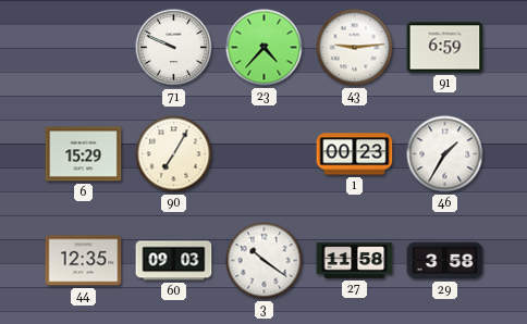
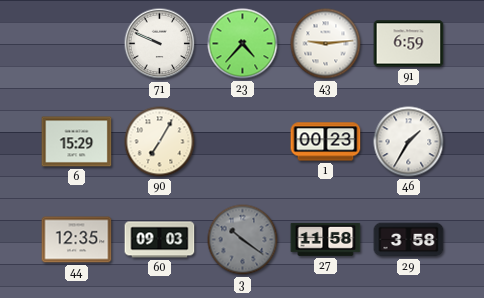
3 dial: white -> grey
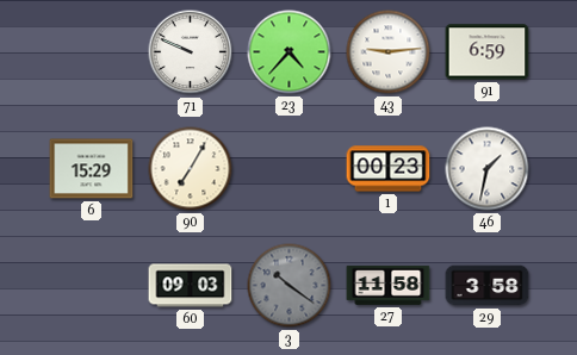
46: 1:35 -> 1:32
44: 12:35 -> none
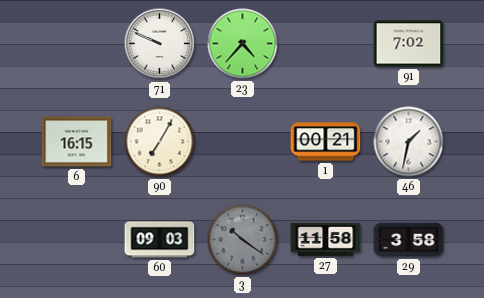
43: 9:14 -> none
91: 6:59 -> 7:02
6: 15:29 -> 16:15
1: 00:23 -> 00:21
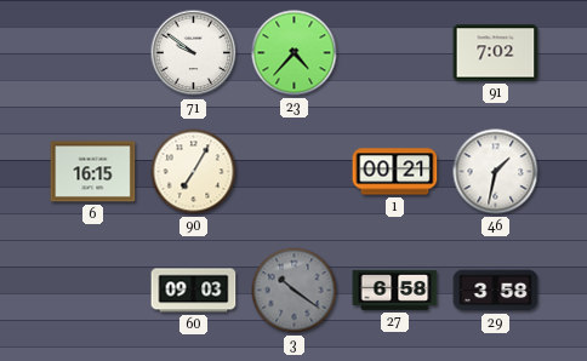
71: 9:49 -> 9:51
27: 11:58 -> 6:58
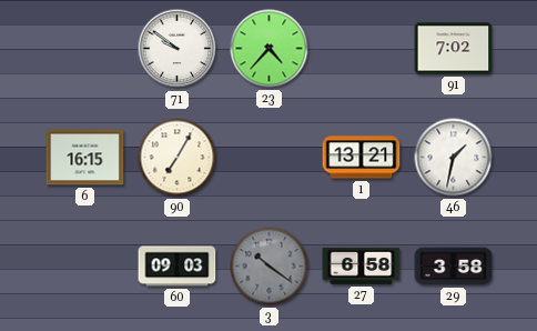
1: 00:21 -> 13:21
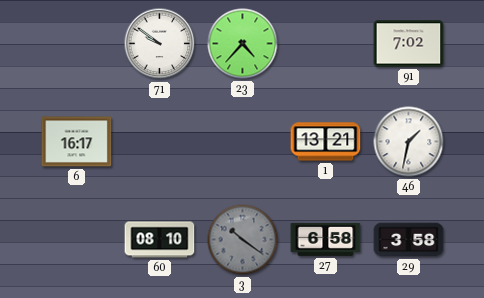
6: 16:15 -> 16:17
90: 7:05 -> none
60: 09:03 -> 08:10
